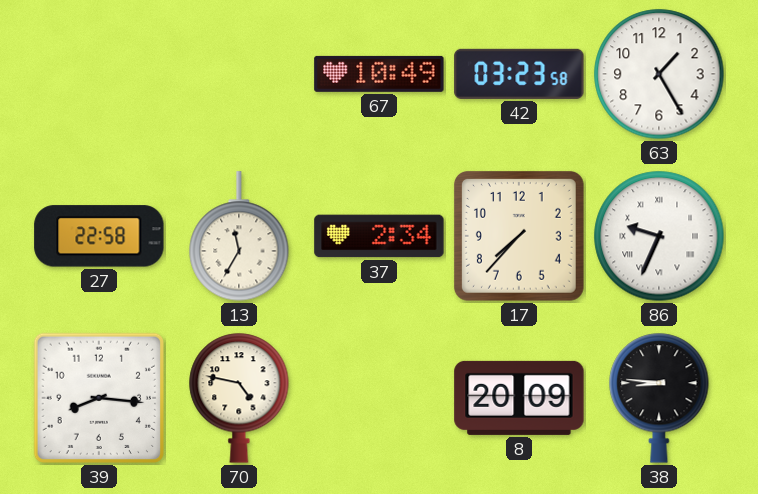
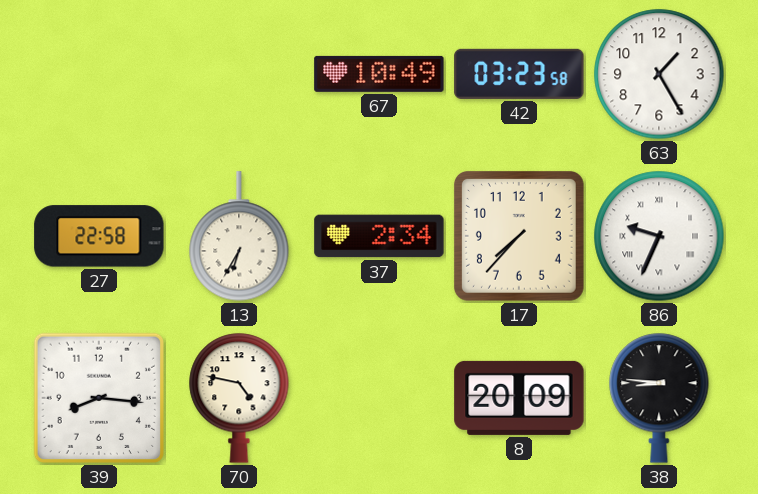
13: 11:35 -> 6:35
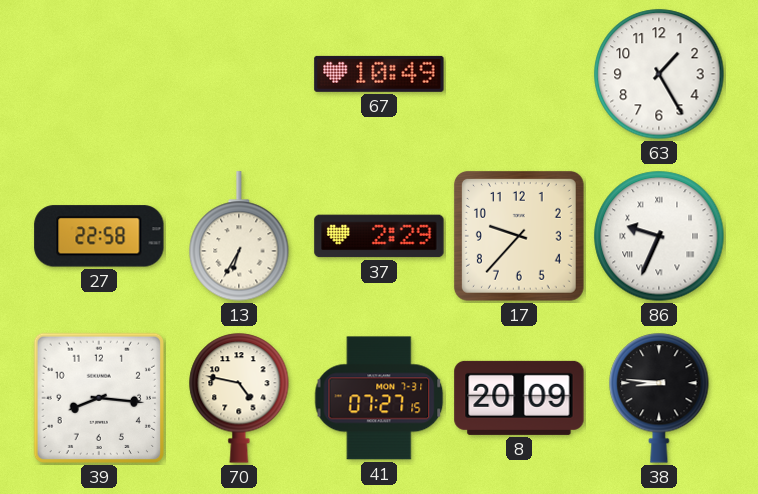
42: 03:23 -> none
37: 2:34 -> 2:29
17: 7:37 -> 9:37
41: none -> 07:27
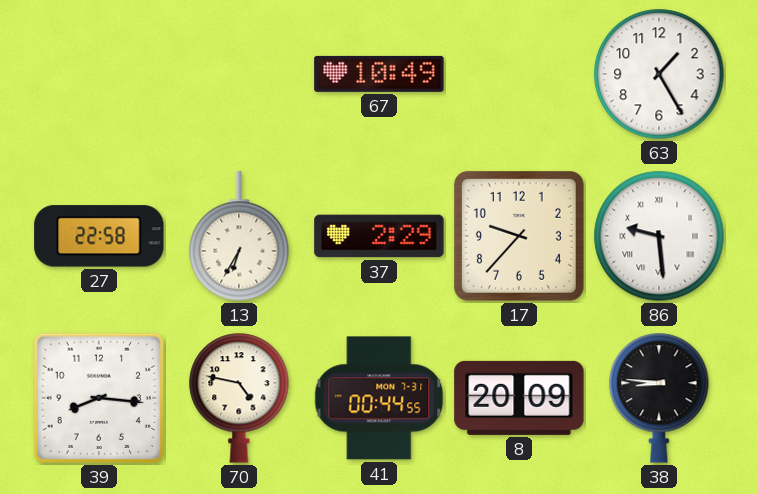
86: 9:34 -> 9:29
41: 07:27 -> 00:44
